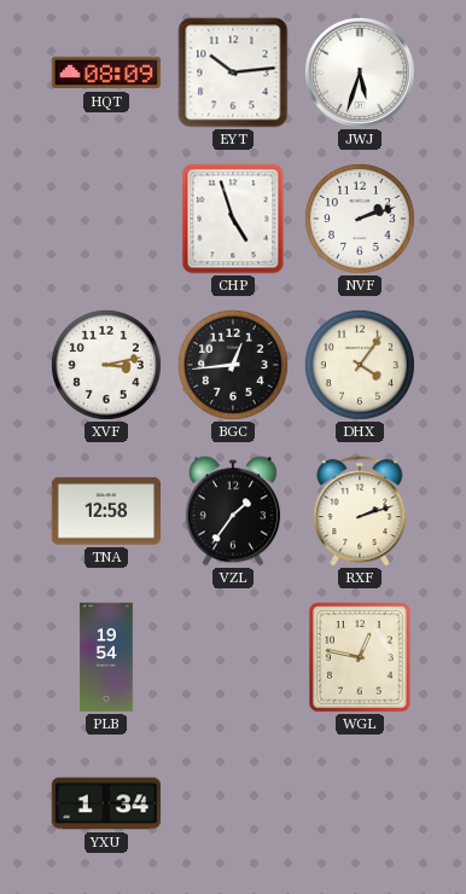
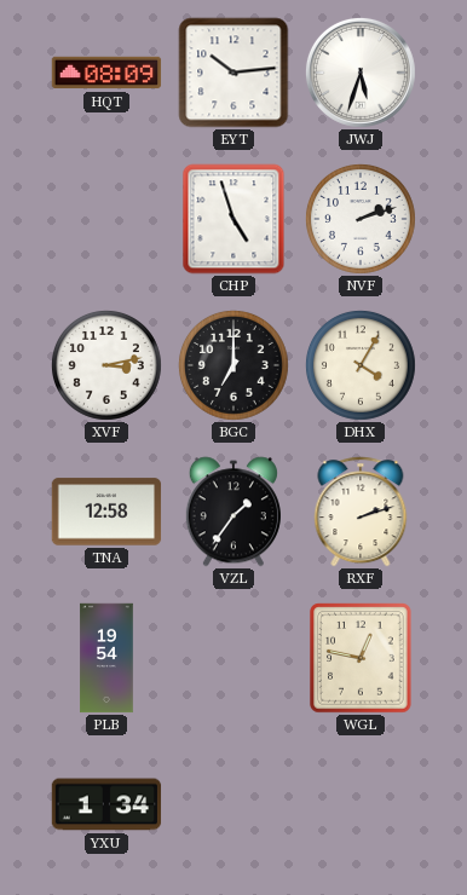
BGC: 12:44 -> 7:00
DHX: 4:06 -> 4:05
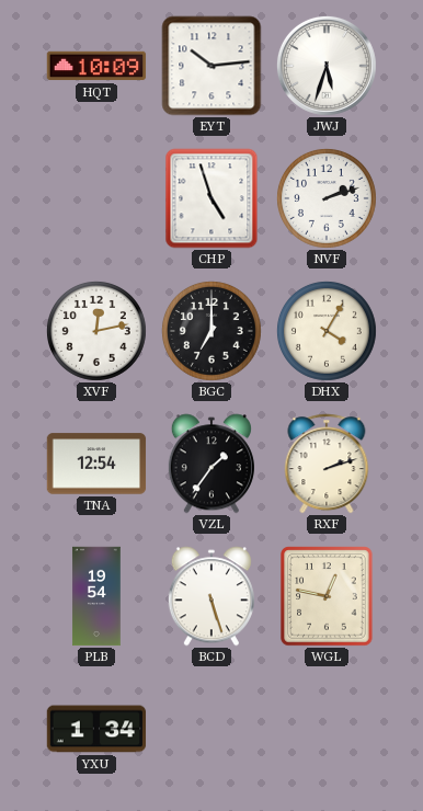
HQT: 08:09 -> 10:09
XVF: 3:13 -> 12:13
TNA: 12:58 -> 12:54
BCD: none -> 5:27
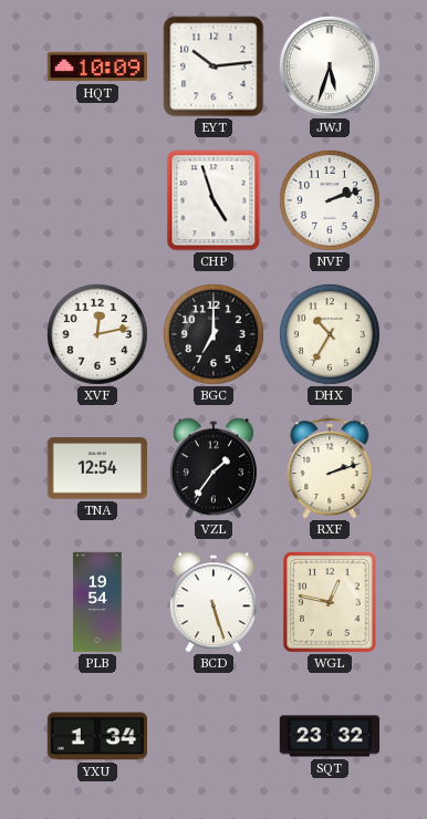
DHX: 4:05 -> 10:35
SQT: none -> 23:32
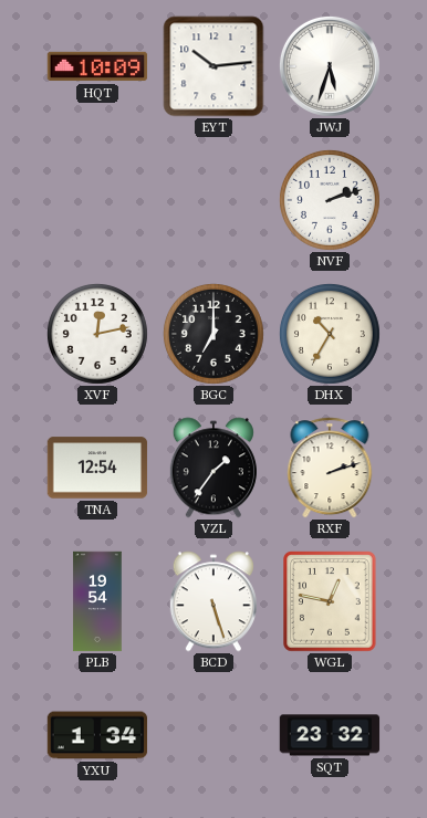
CHP: 4:57 -> none
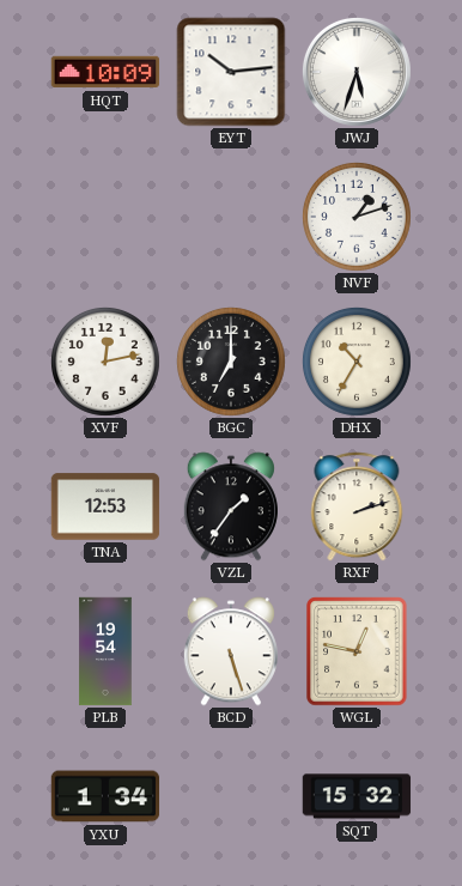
NVF: 2:12 -> 1:12
TNA: 12:54 -> 12:53
SQT: 23:32 -> 15:32
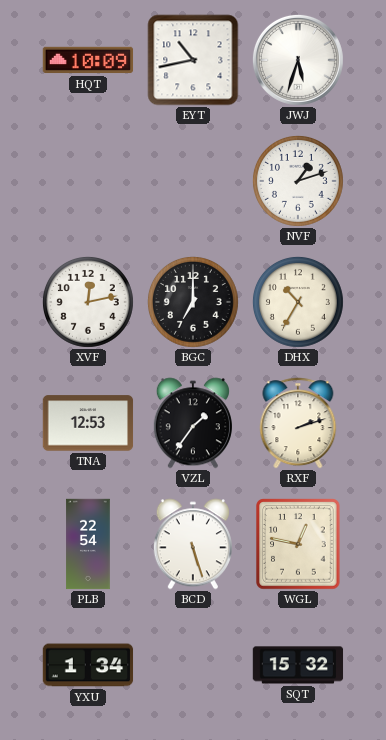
EYT: 10:14 -> 10:43
PLB: 19:54 -> 22:54
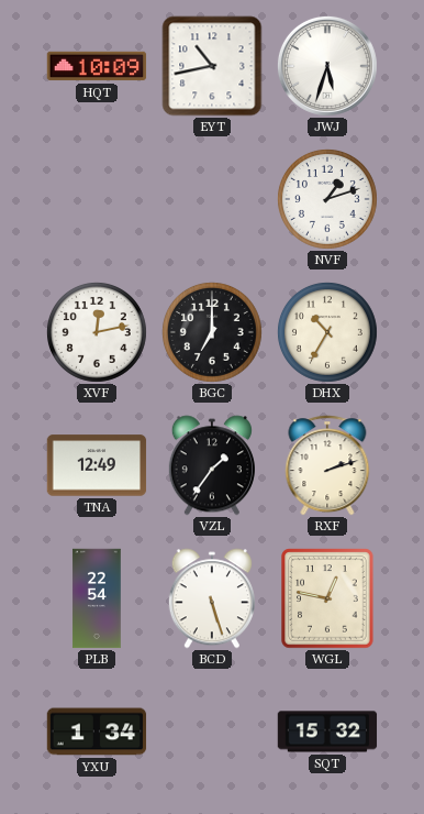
TNA: 12:53 -> 12:49
